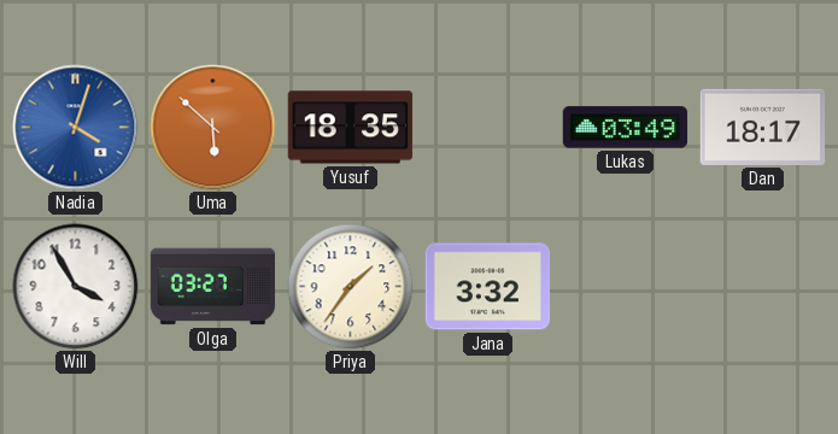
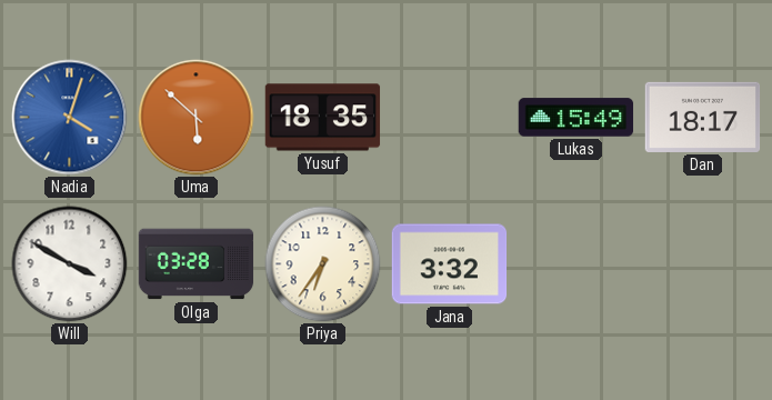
Lukas: 03:49 -> 15:49
Will: 3:55 -> 3:50
Olga: 03:27 -> 03:28
Priya: 1:36 -> 6:36
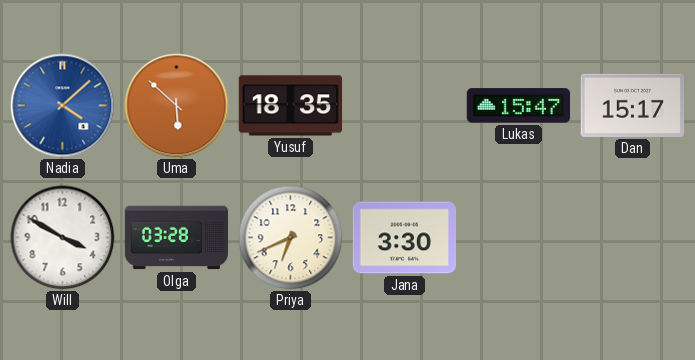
Nadia: 4:03 -> 4:08
Lukas: 15:49 -> 15:47
Dan: 18:17 -> 15:17
Priya: 6:36 -> 6:41
Jana: 3:32 -> 3:30
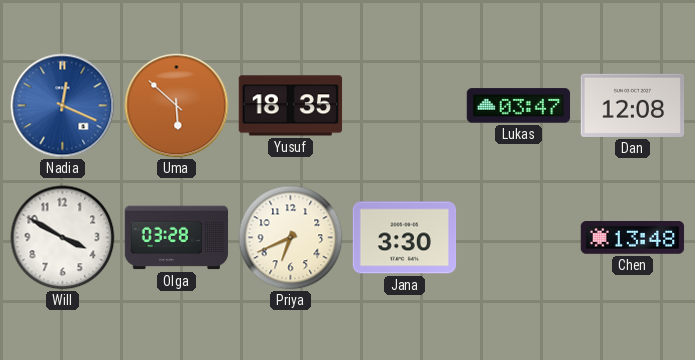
Nadia: 4:08 -> 12:19
Lukas: 15:47 -> 03:47
Dan: 15:17 -> 12:08
Chen: none -> 13:48
